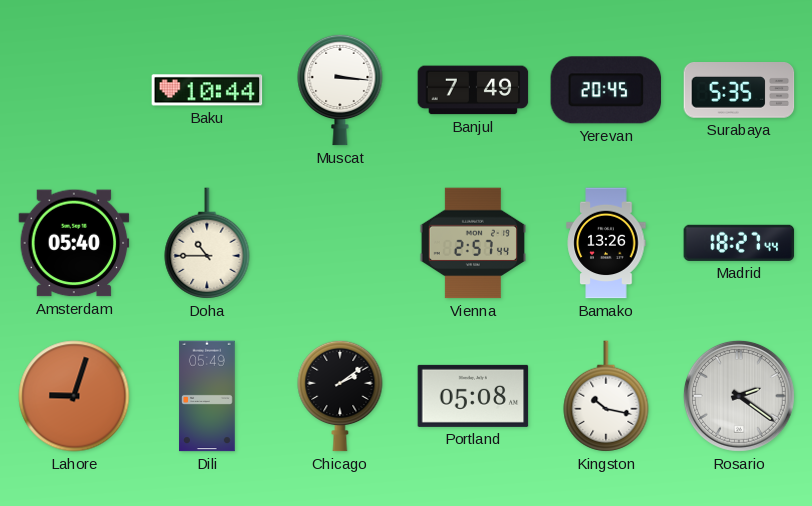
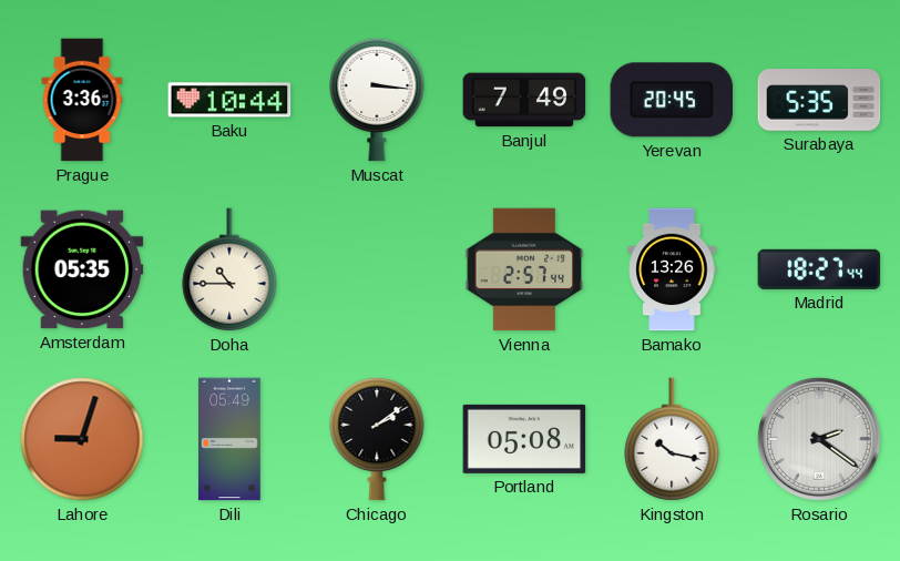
Prague: none -> 3:36
Amsterdam: 05:40 -> 05:35
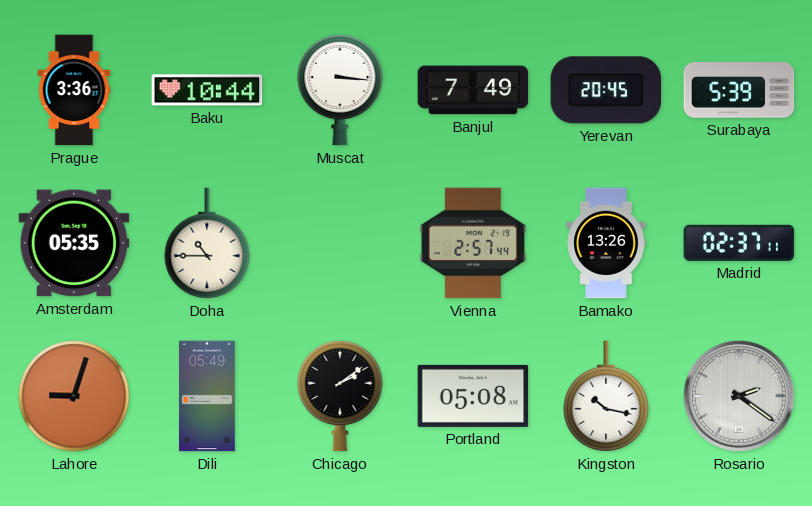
Surabaya: 5:35 -> 5:39
Madrid: 18:27 -> 02:37
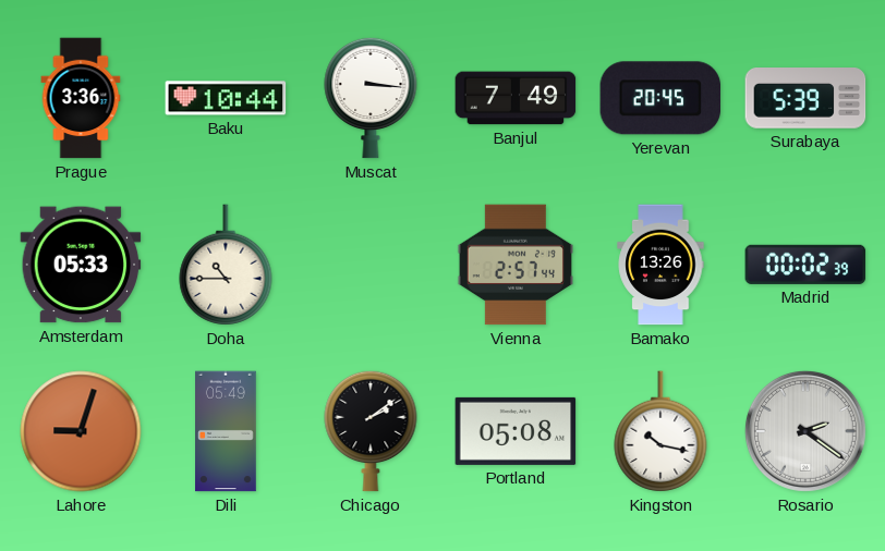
Amsterdam: 05:35 -> 05:33
Madrid: 02:37 -> 00:02
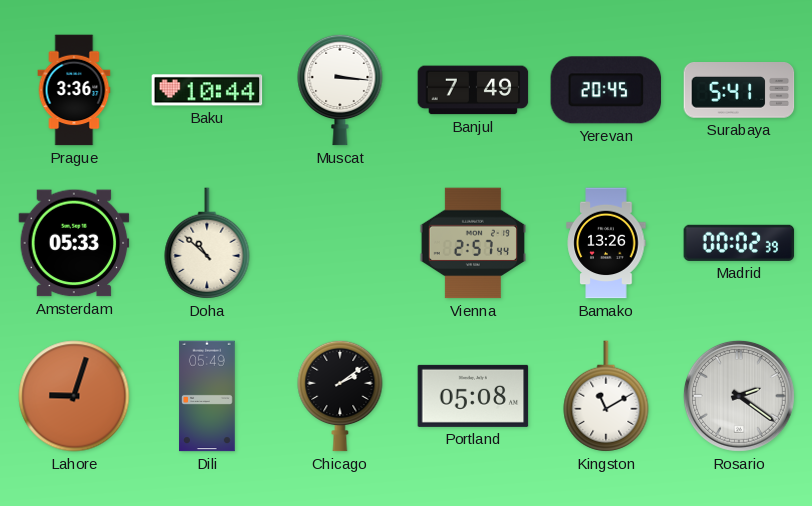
Surabaya: 5:39 -> 5:41
Doha: 10:45 -> 10:52
Kingston: 10:17 -> 11:10
